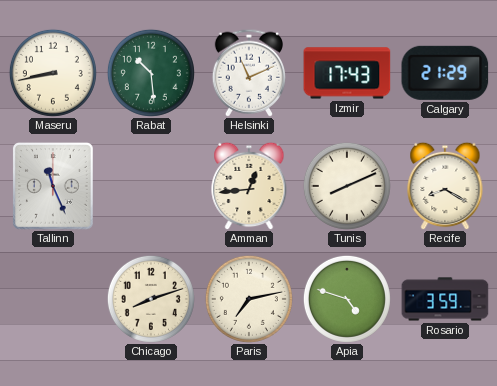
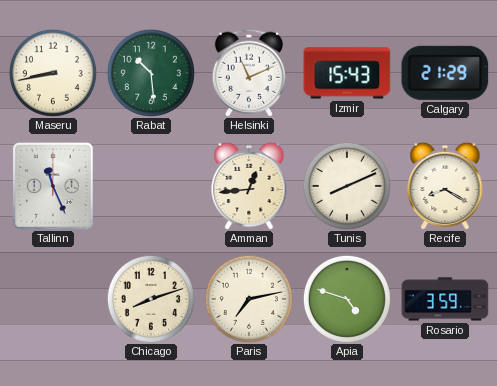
Izmir: 17:43 -> 15:43
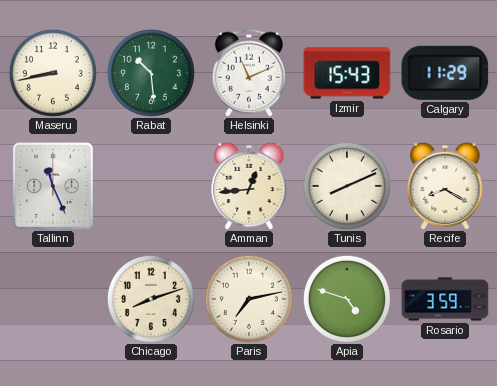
Calgary: 21:29 -> 11:29
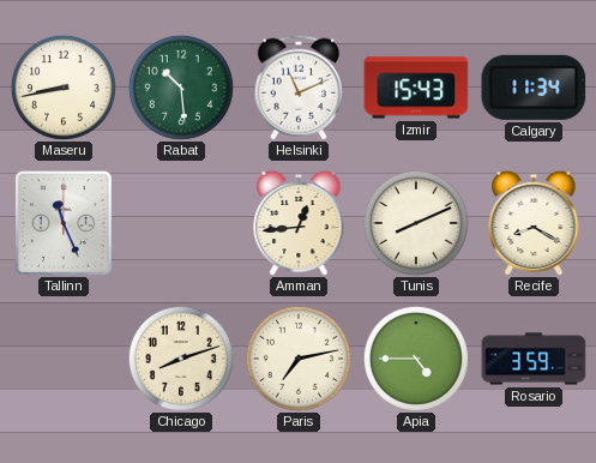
Calgary: 11:29 -> 11:34
Apia: 4:48 -> 4:45
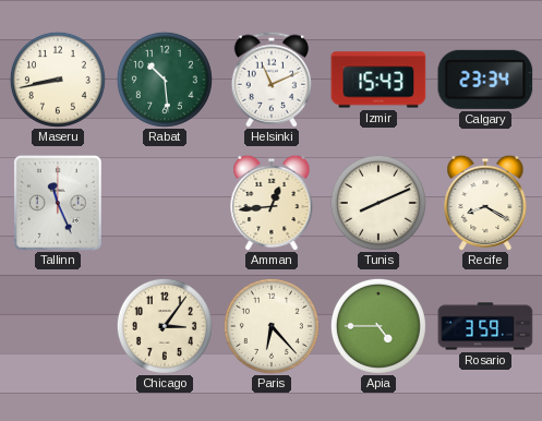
Calgary: 11:34 -> 23:34
Chicago: 8:12 -> 3:06
Paris: 7:13 -> 6:23
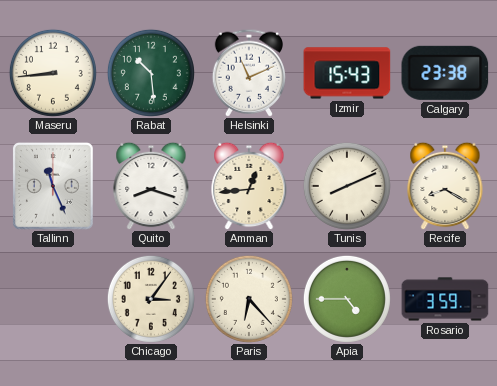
Maseru: 8:43 -> 8:44
Calgary: 23:34 -> 23:38
Quito: none -> 8:18
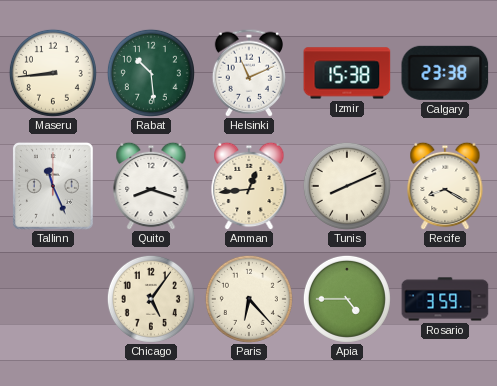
Izmir: 15:43 -> 15:38
Chicago: 3:06 -> 5:06
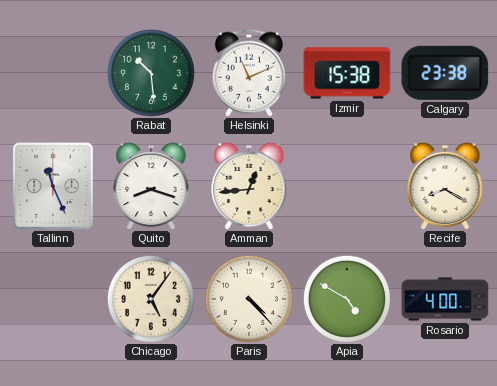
Maseru: 8:44 -> none
Tunis: 8:11 -> none
Paris: 6:23 -> 4:23
Apia: 4:45 -> 4:50
Rosario: 3:59 -> 4:00
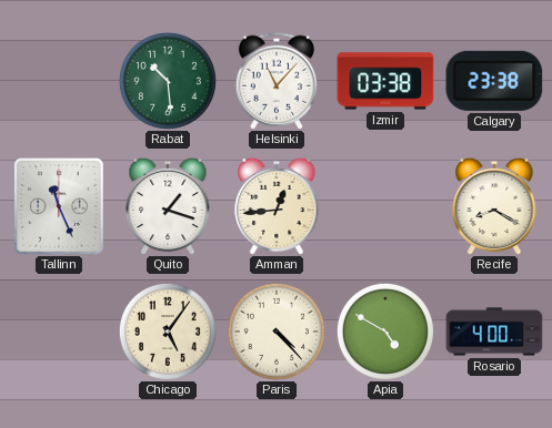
Helsinki: 11:11 -> 11:07
Izmir: 15:38 -> 03:38
Quito: 8:18 -> 1:18
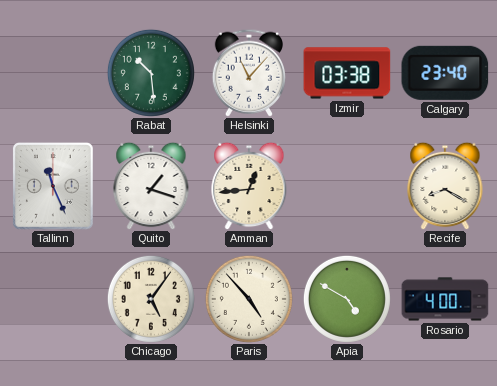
Calgary: 23:38 -> 23:40
Paris: 4:23 -> 4:53
